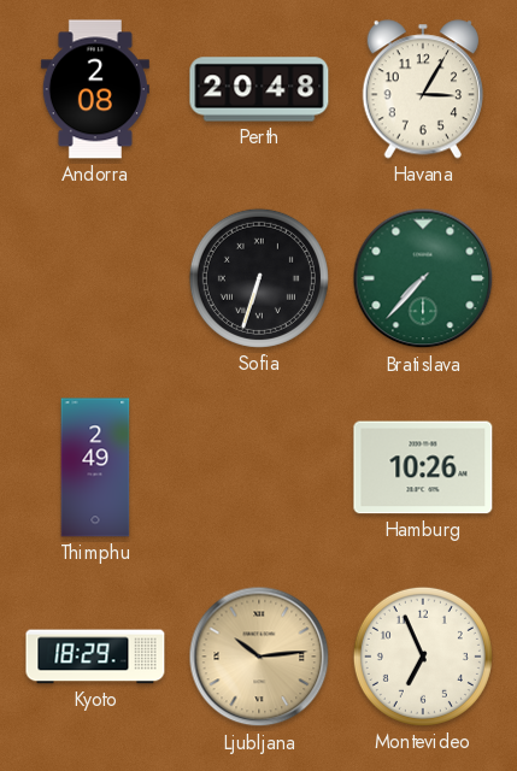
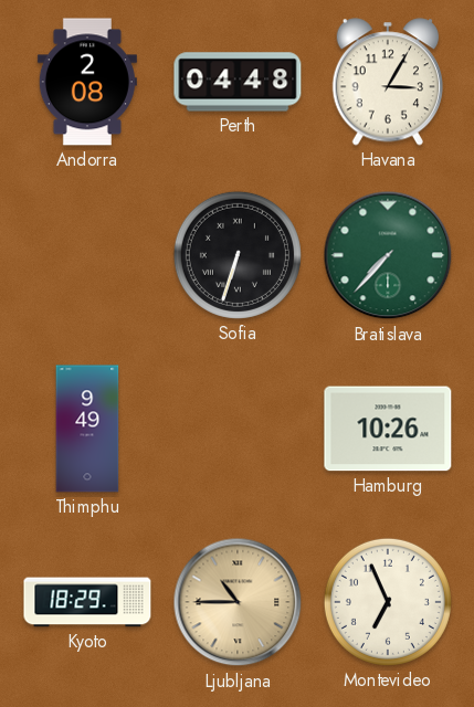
Perth: 20:48 -> 04:48
Thimphu: 2:49 -> 9:49
Ljubljana: 10:14 -> 10:45
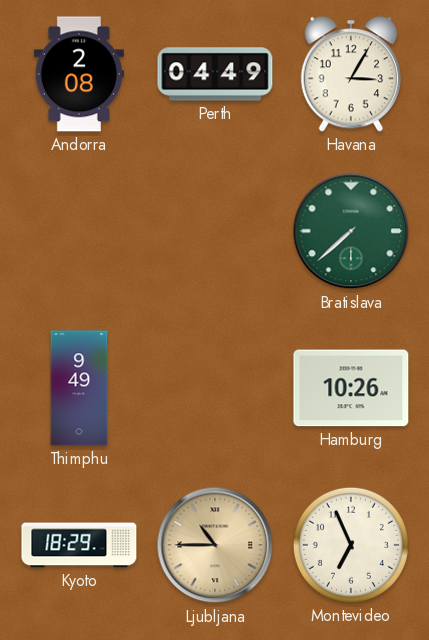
Perth: 04:48 -> 04:49
Sofia: 6:33 -> none
Bratislava: 7:37 -> 7:38
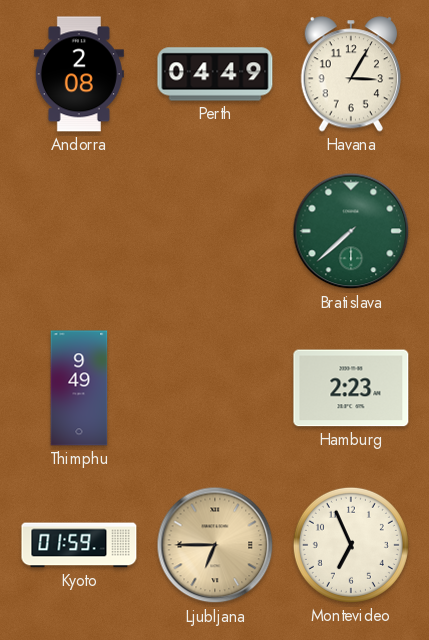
Hamburg: 10:26 -> 2:23
Kyoto: 18:29 -> 01:59
Ljubljana: 10:45 -> 6:45
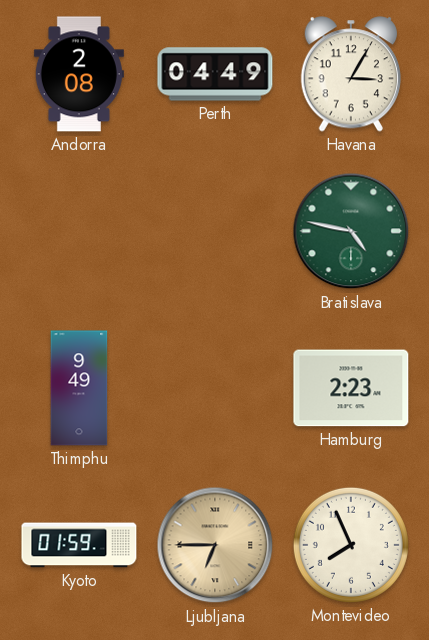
Bratislava: 7:38 -> 4:47
Montevideo: 6:56 -> 7:56
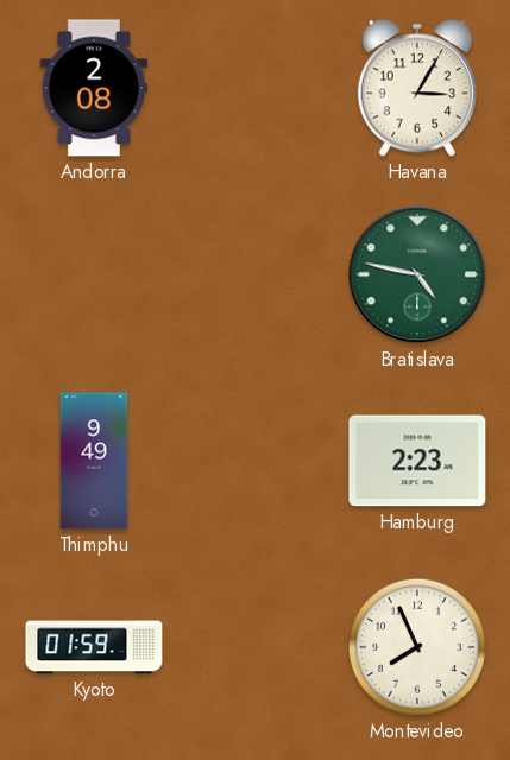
Perth: 04:49 -> none
Ljubljana: 6:45 -> none
